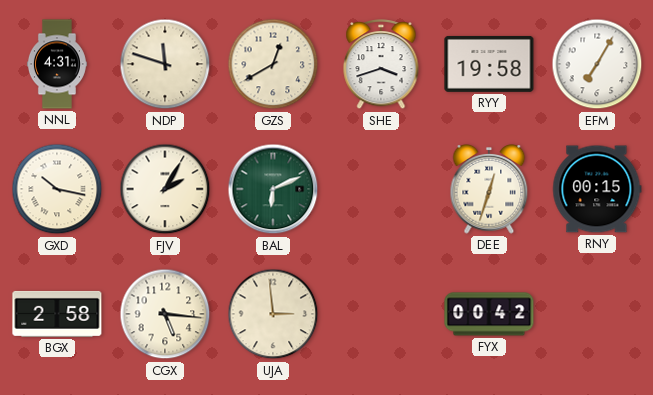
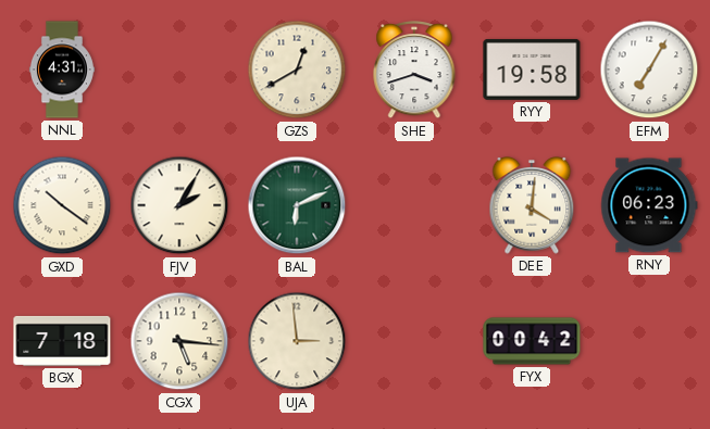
NDP: 11:48 -> none
GXD: 10:17 -> 10:21
DEE: 12:33 -> 4:01
RNY: 00:15 -> 06:23
BGX: 2:58 -> 7:18
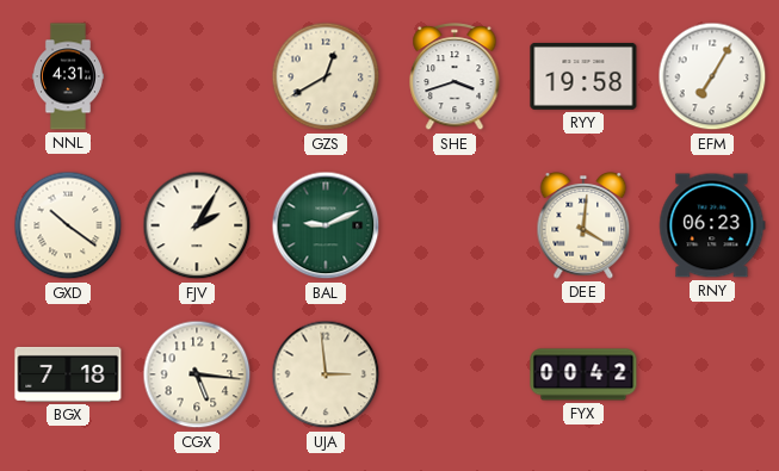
BAL: 6:11 -> 9:11
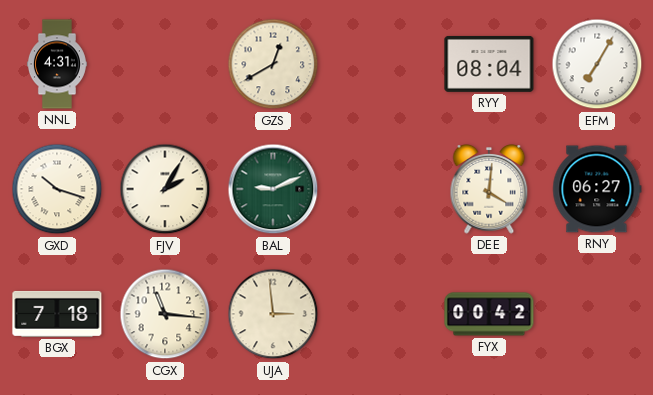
SHE: 3:42 -> none
RYY: 19:58 -> 08:04
GXD: 10:21 -> 10:18
RNY: 06:23 -> 06:27
CGX: 5:16 -> 11:16
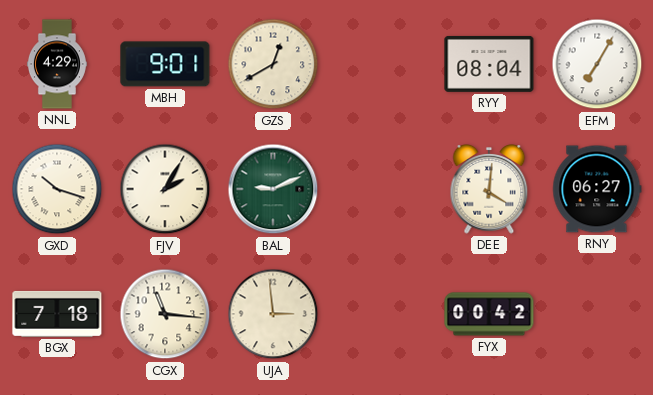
NNL: 4:31 -> 4:29
MBH: none -> 9:01
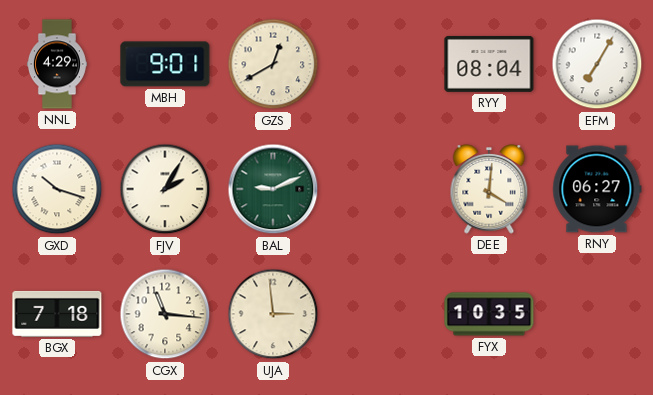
FYX: 00:42 -> 10:35
